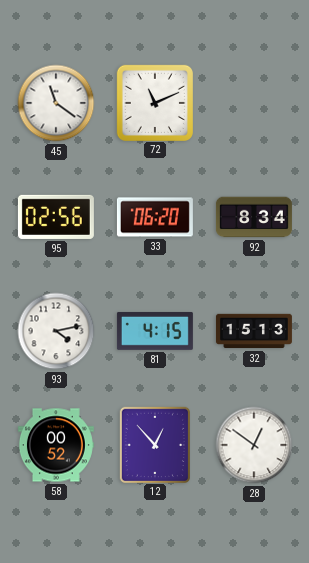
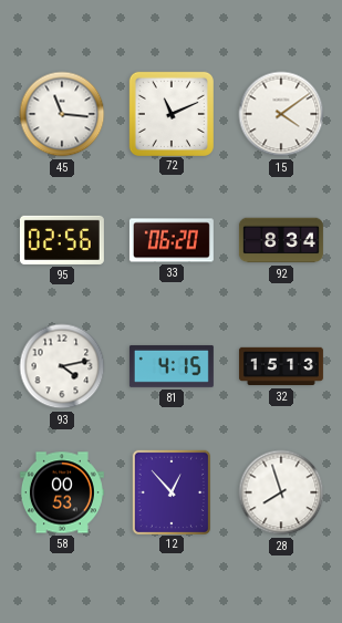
45: 11:21 -> 11:16
15: none -> 4:09
58: 00:52 -> 00:53
28: 12:51 -> 7:57
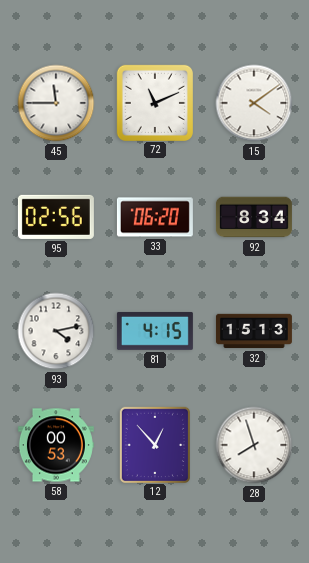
45: 11:16 -> 11:45
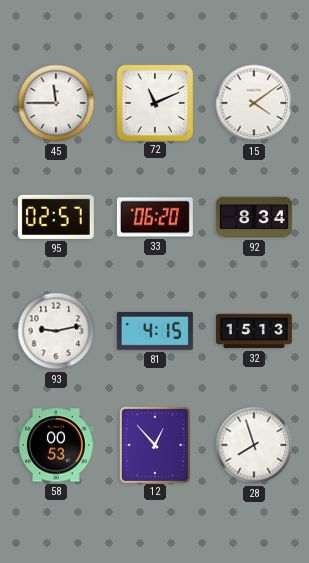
95: 02:56 -> 02:57
93: 4:13 -> 9:13
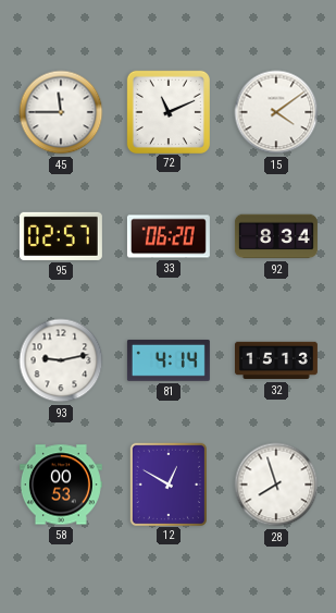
81: 4:15 -> 4:14
12: 12:53 -> 12:50
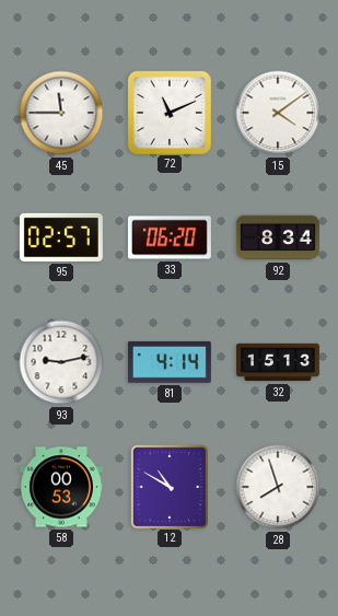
12: 12:50 -> 10:50
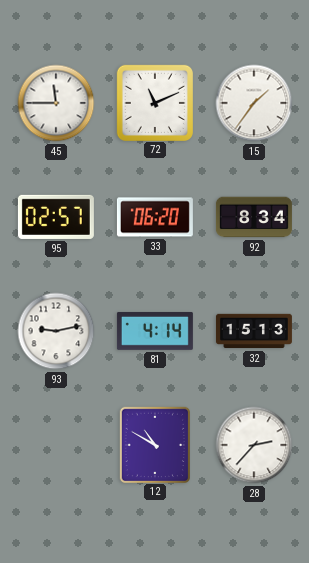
15: 4:09 -> 1:36
58: 00:53 -> none
28: 7:57 -> 2:37
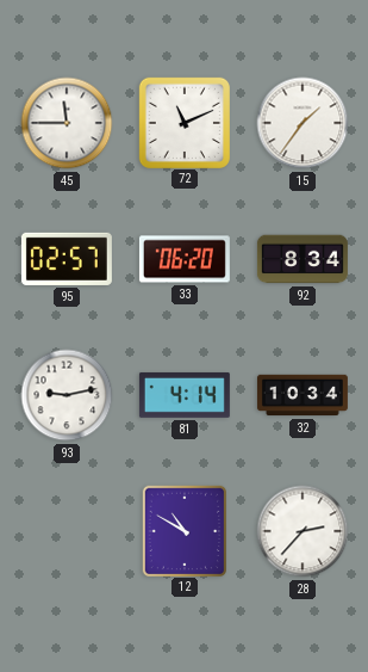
32: 15:13 -> 10:34
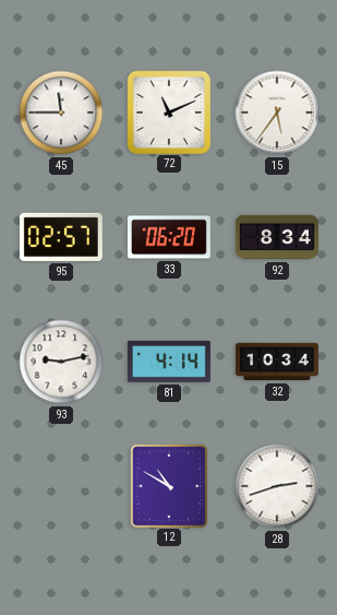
15: 1:36 -> 5:36
28: 2:37 -> 2:42
